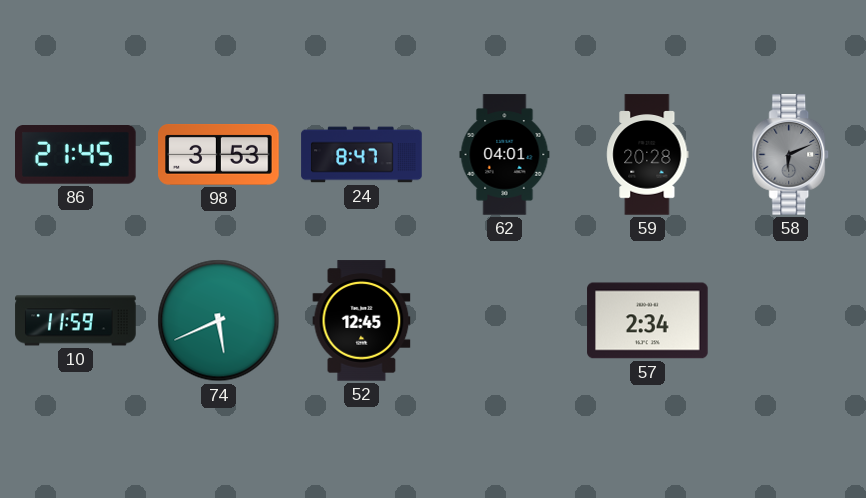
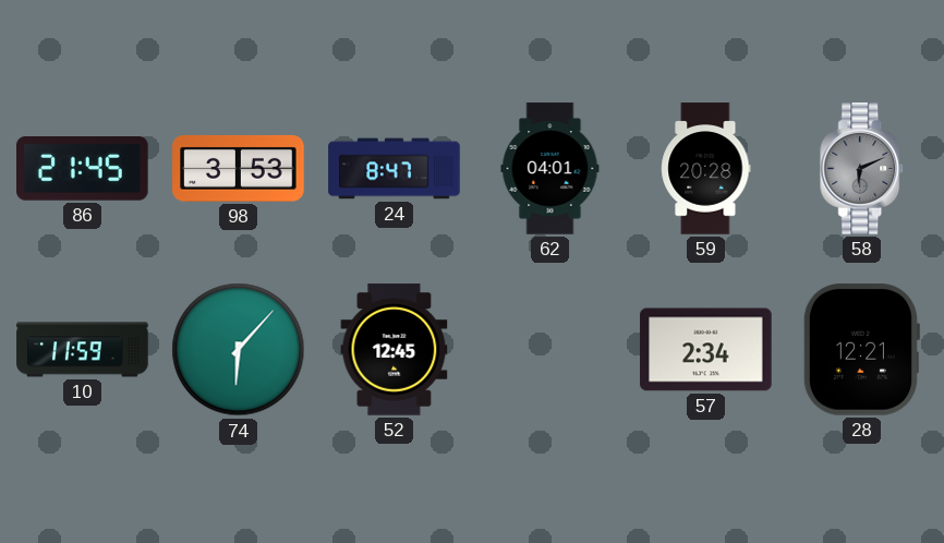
74: 5:41 -> 6:07
28: none -> 12:21
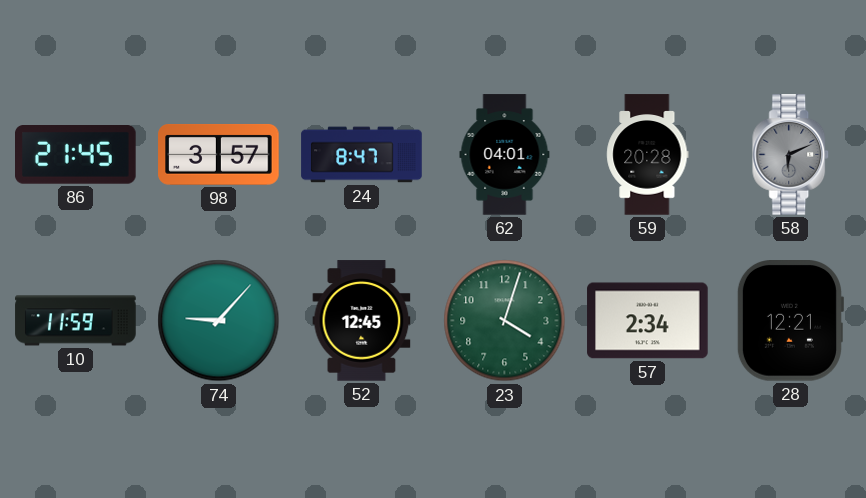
98: 3:53 -> 3:57
74: 6:07 -> 9:07
23: none -> 4:03
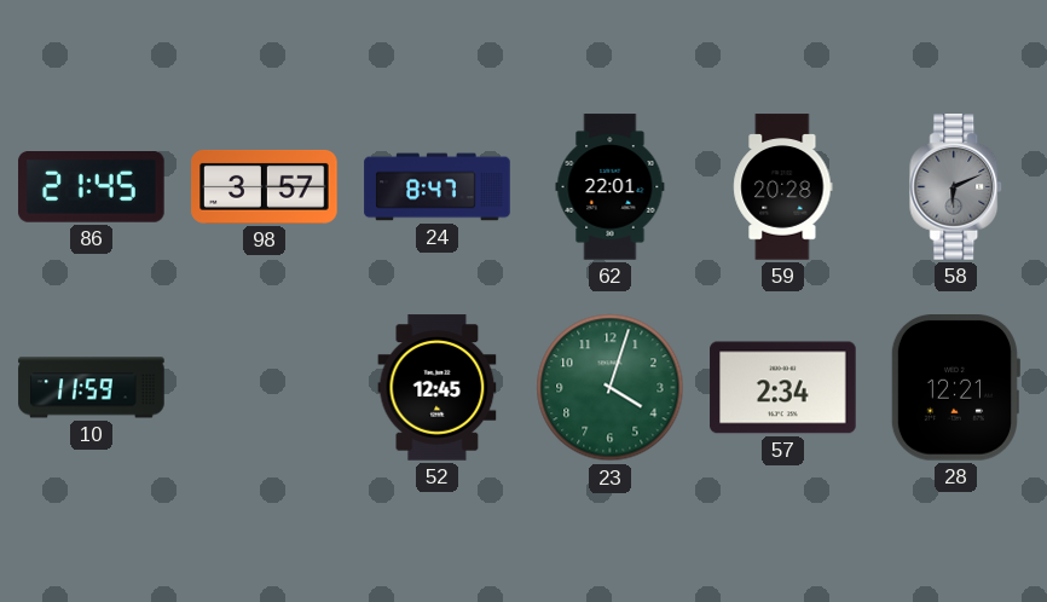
62: 04:01 -> 22:01
74: 9:07 -> none
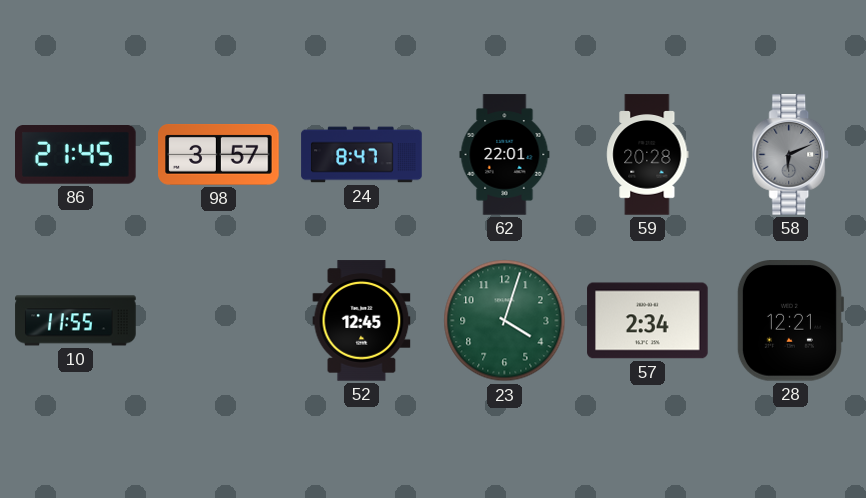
10: 11:59 -> 11:55
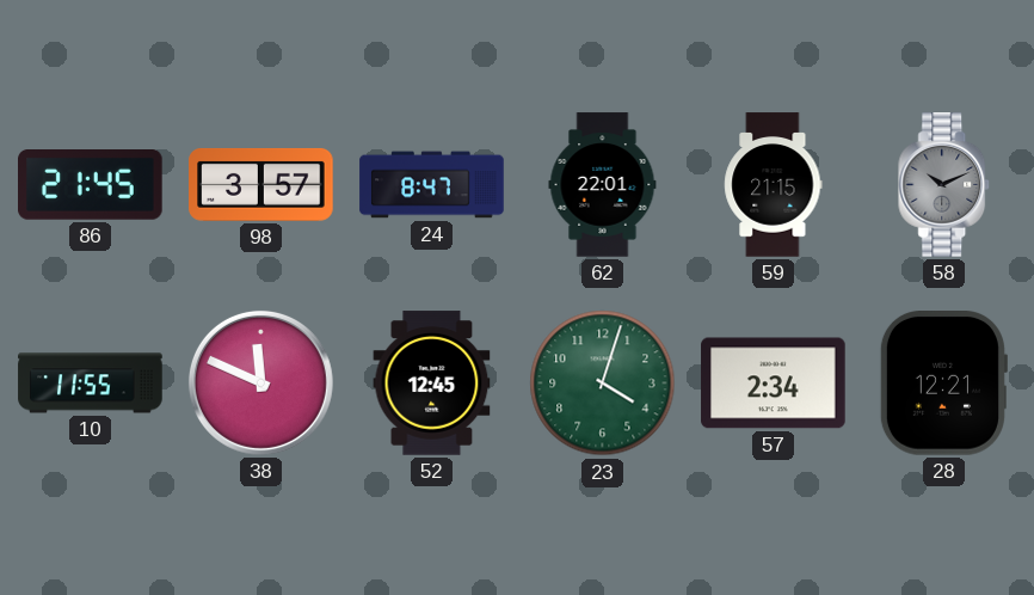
59: 20:28 -> 21:15
58: 6:11 -> 10:11
38: none -> 11:49
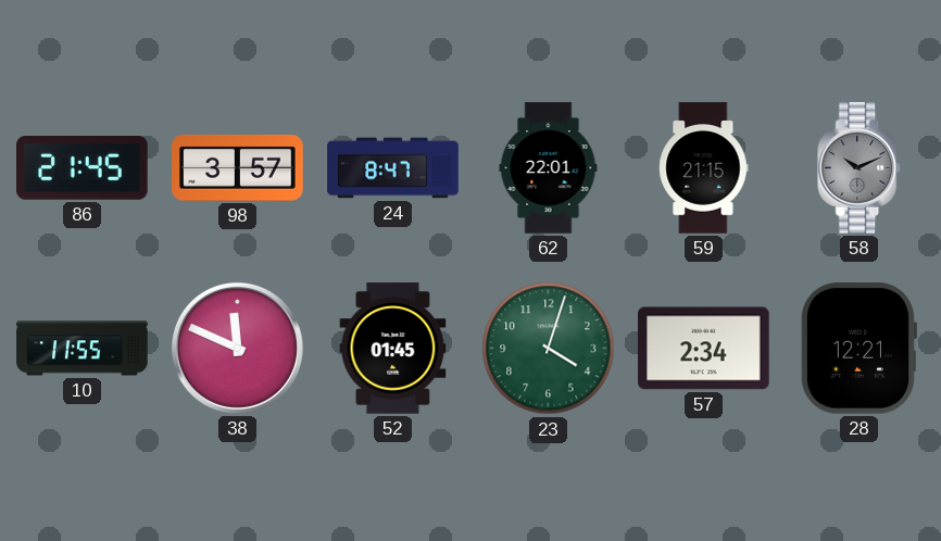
52: 12:45 -> 01:45
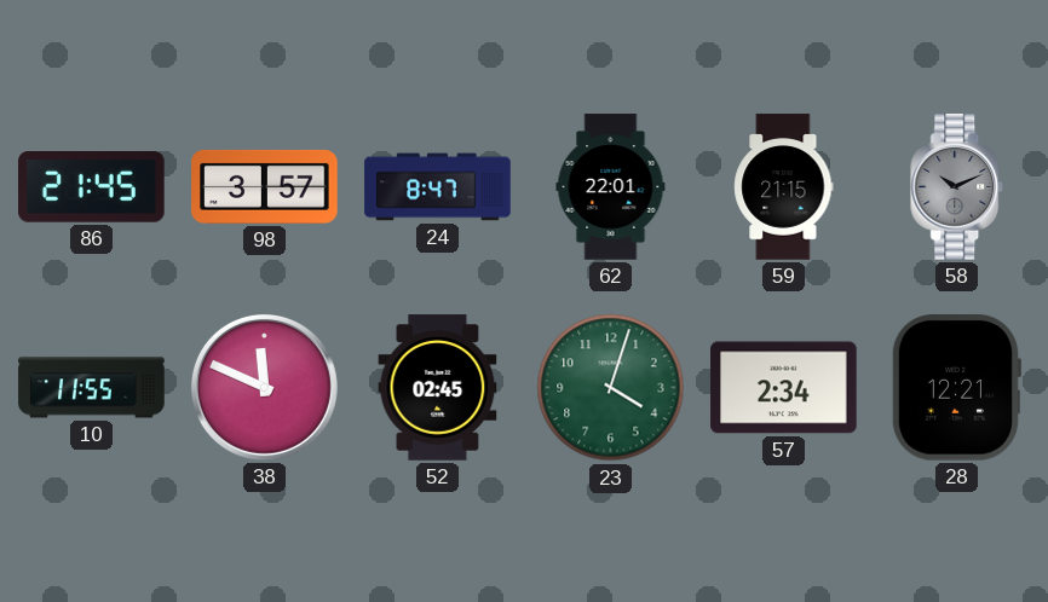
52: 01:45 -> 02:45
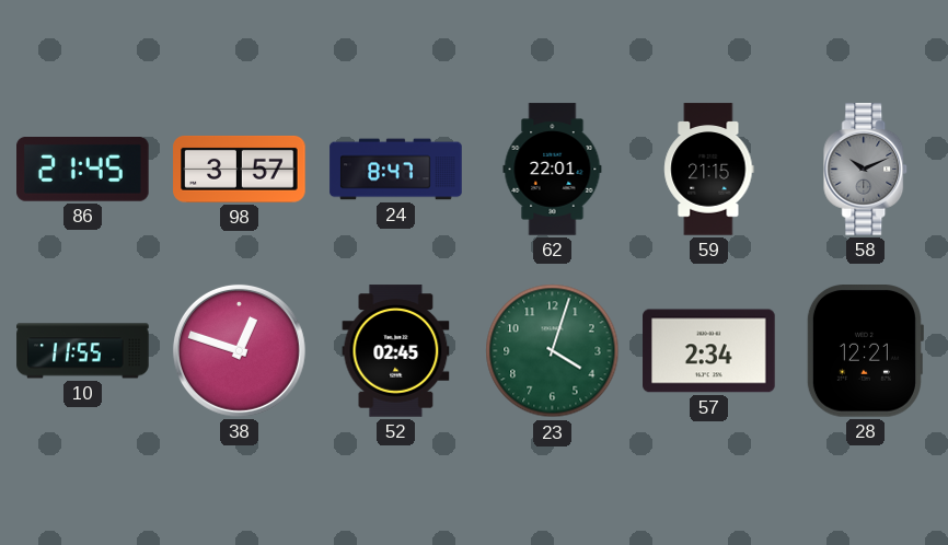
38: 11:49 -> 12:48
